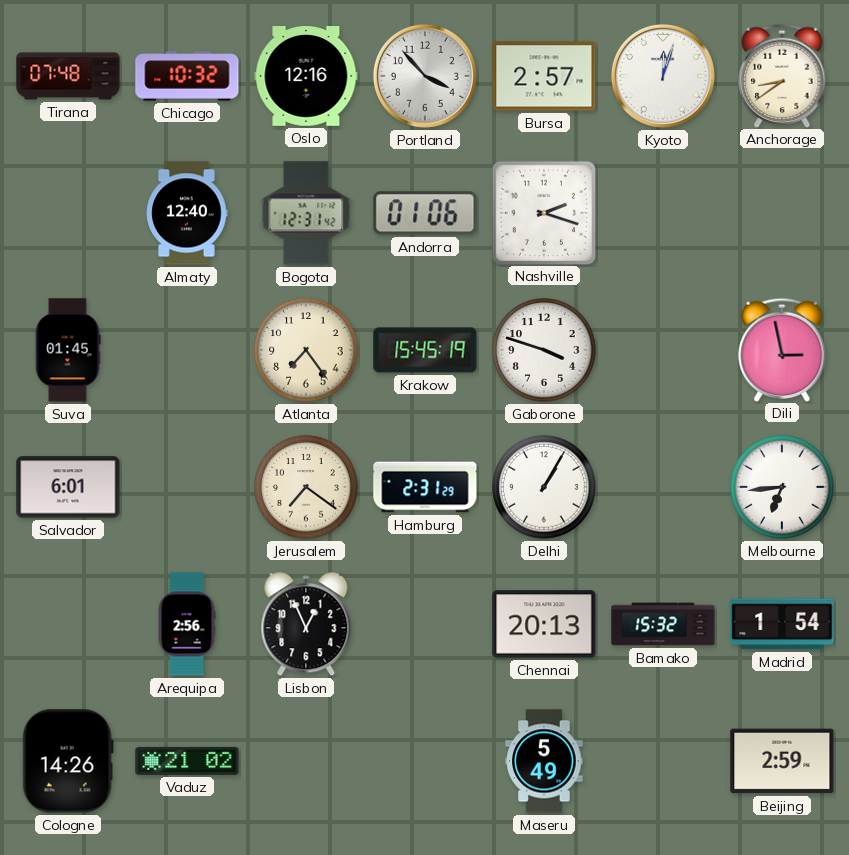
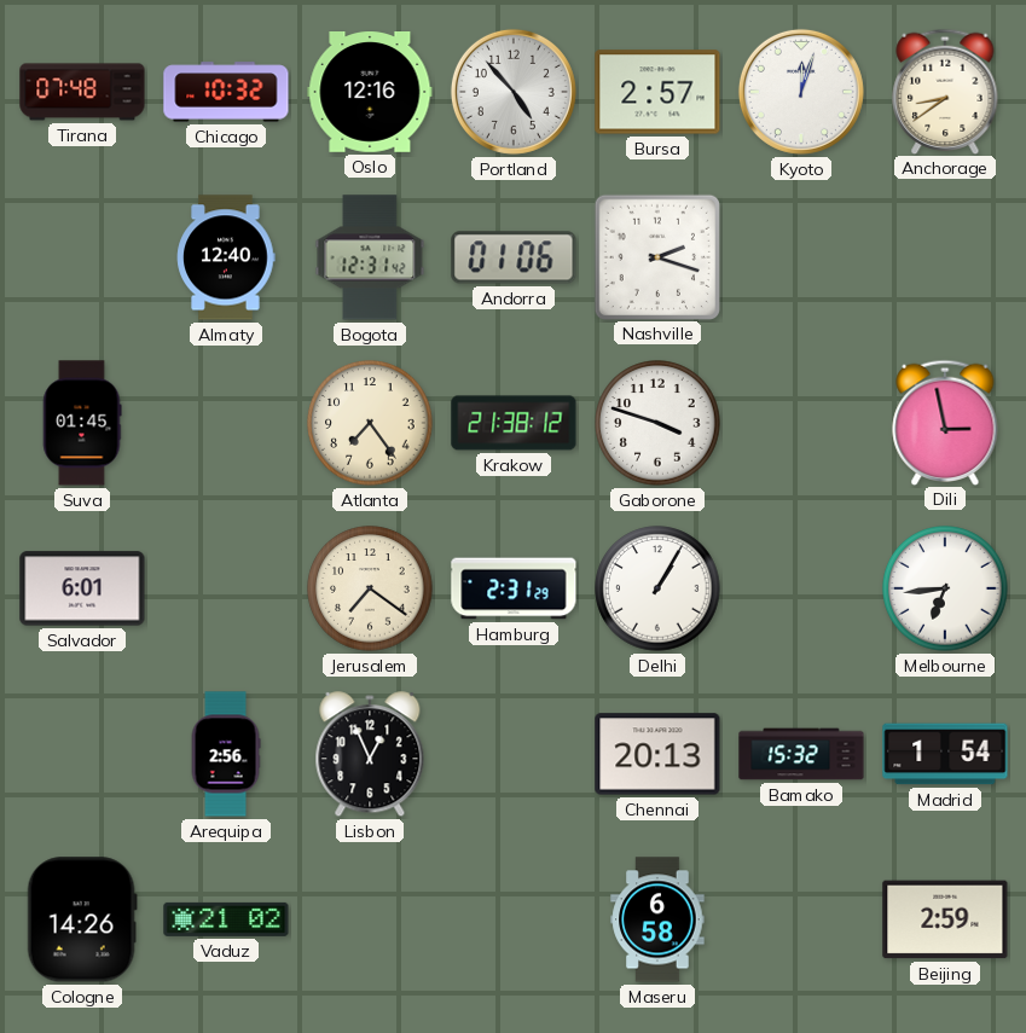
Portland: 3:53 -> 4:53
Krakow: 15:45 -> 21:38
Maseru: 5:49 -> 6:58
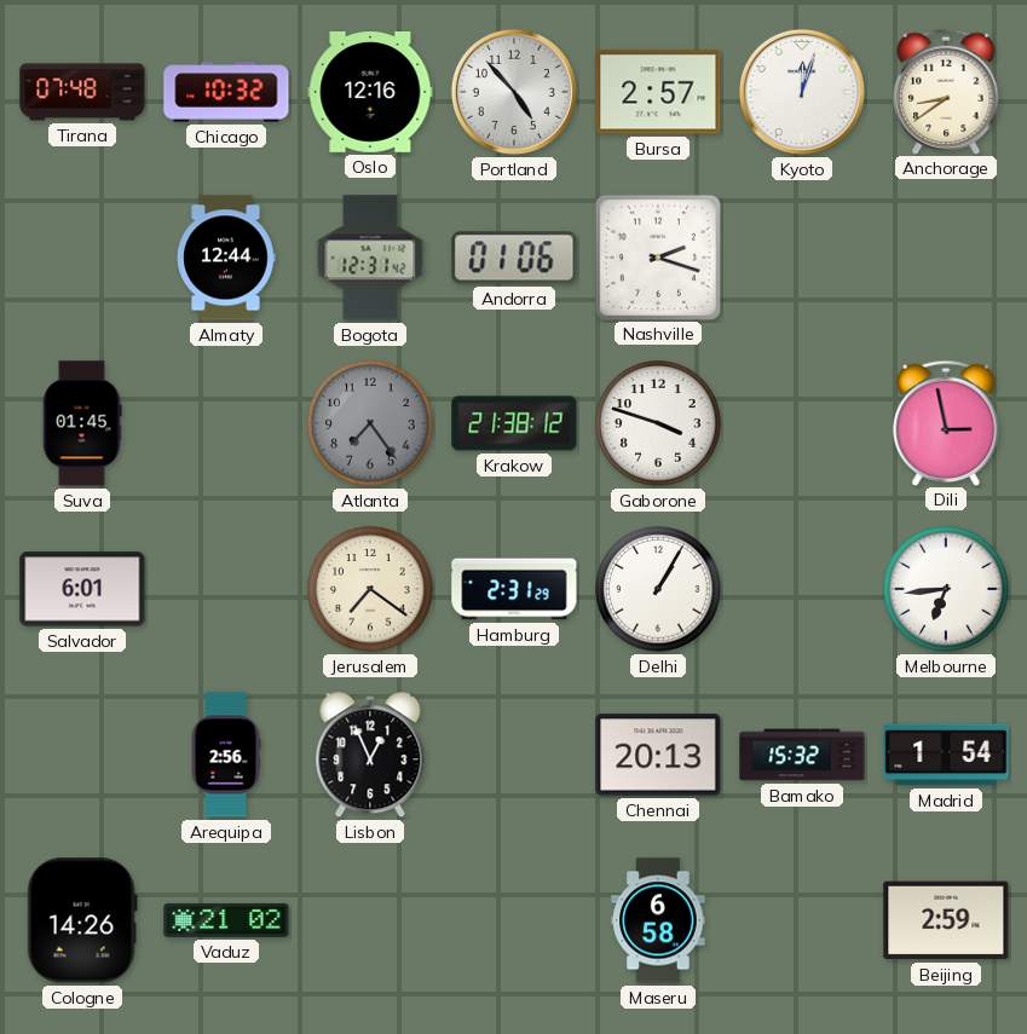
Almaty: 12:40 -> 12:44
Atlanta dial: cream -> grey
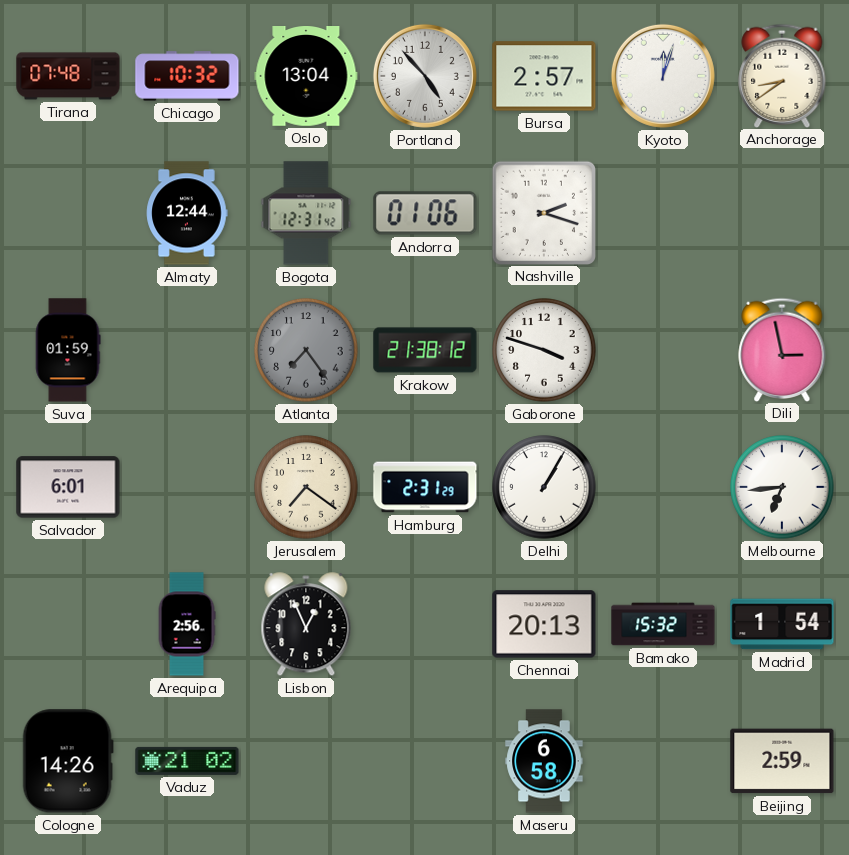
Oslo: 12:16 -> 13:04
Suva: 01:45 -> 01:59
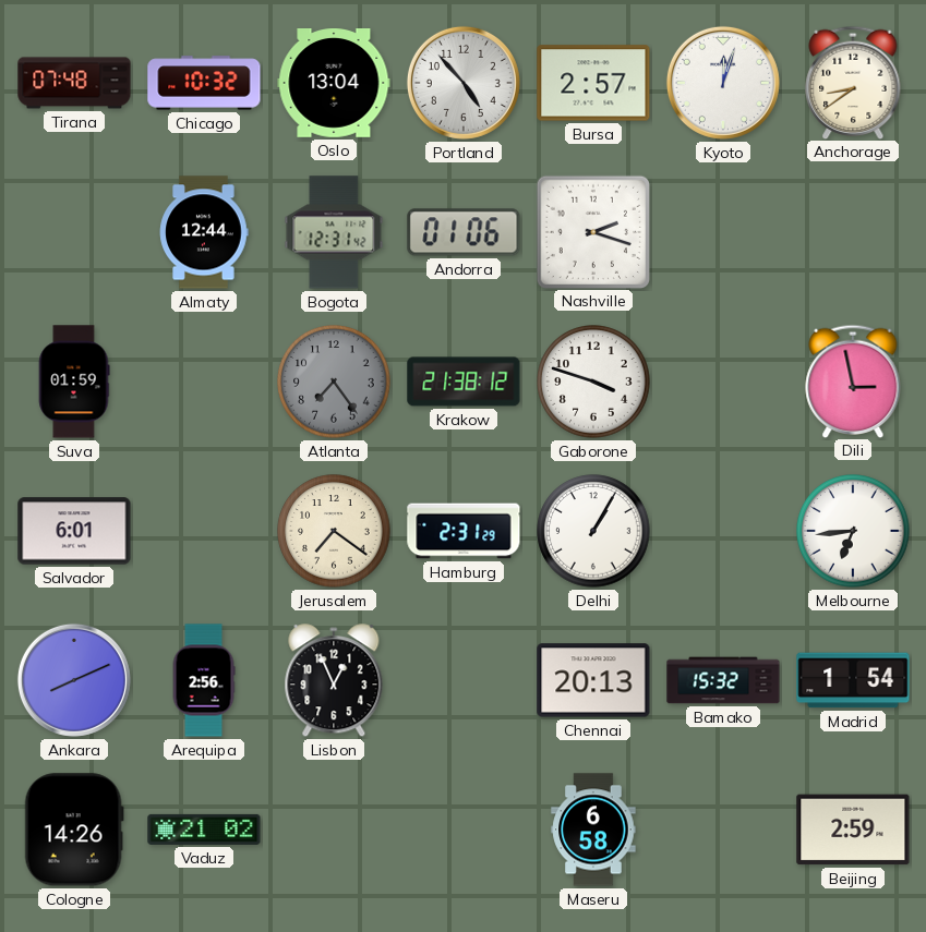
Ankara: none -> 8:11
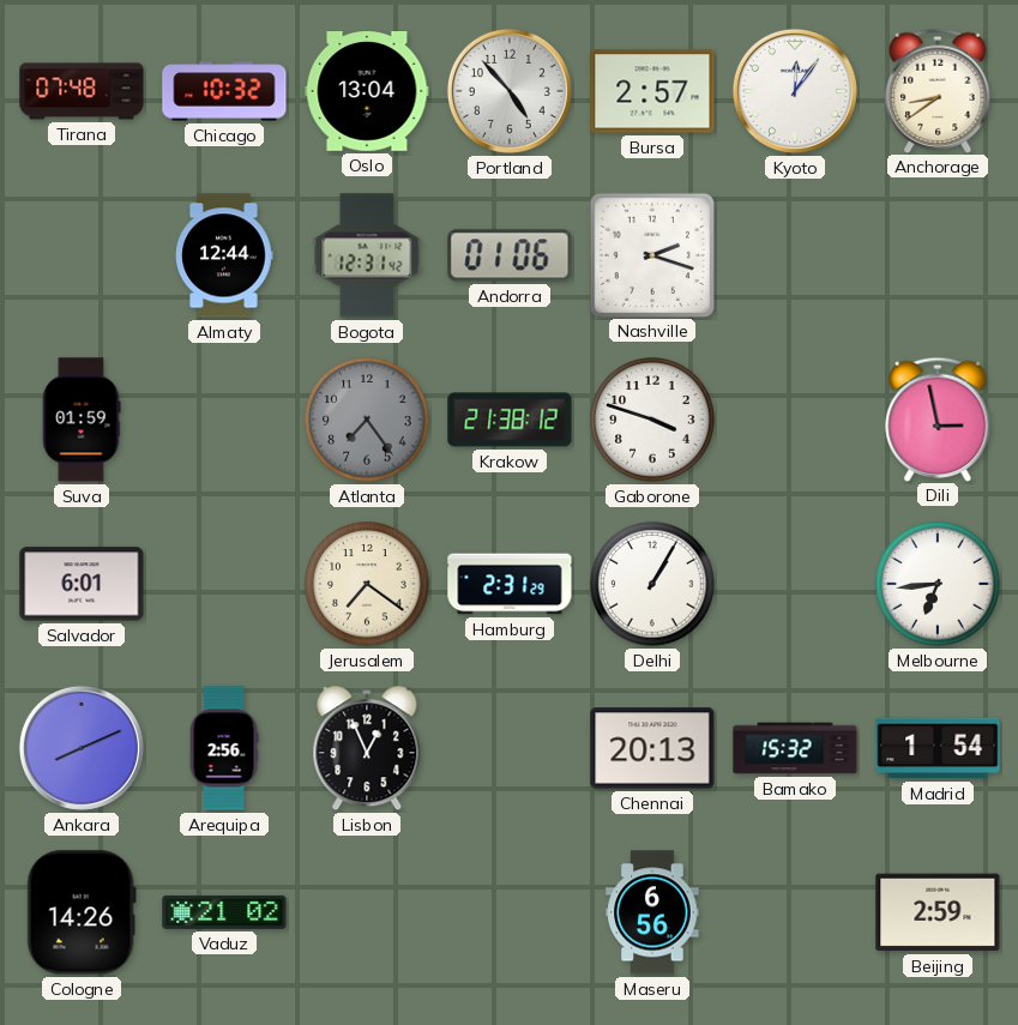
Kyoto: 12:03 -> 12:06
Maseru: 6:58 -> 6:56
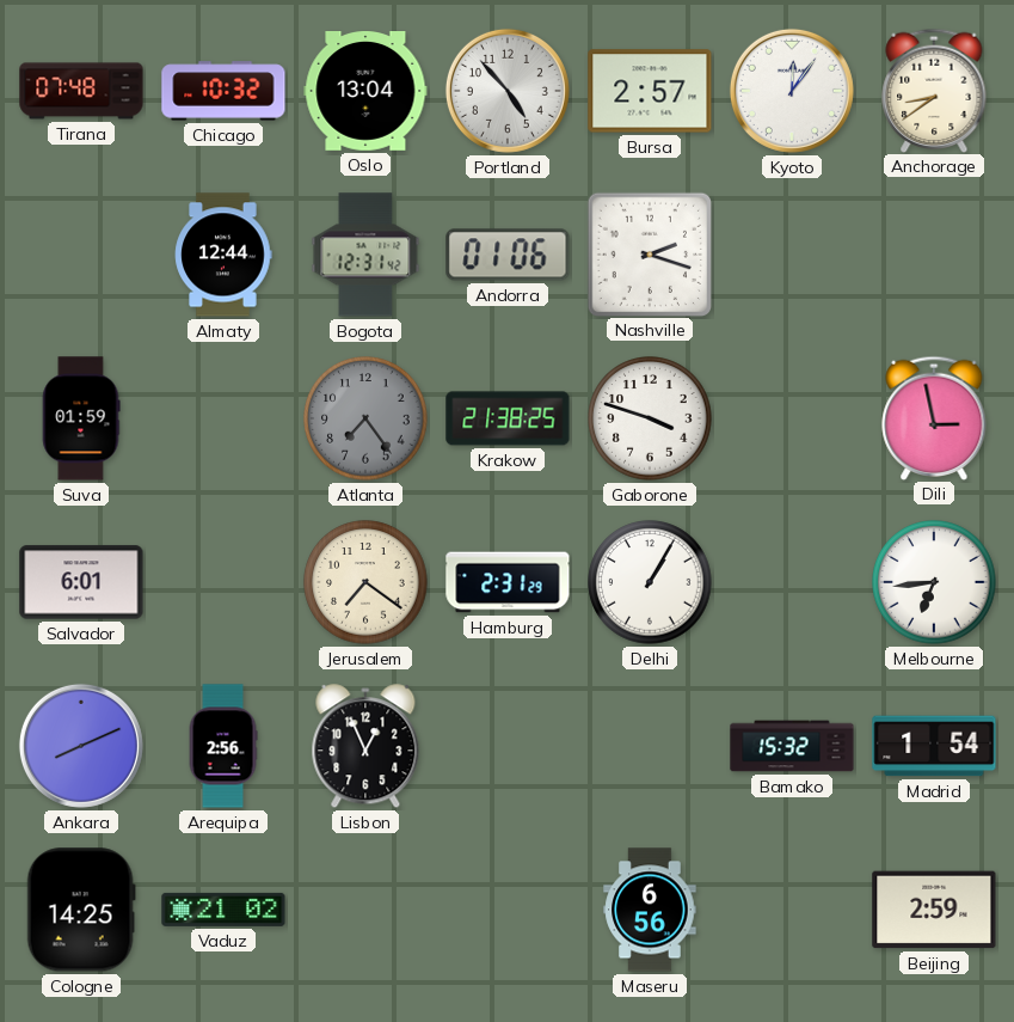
Krakow: 21:38:12 -> 21:38:25
Chennai: 20:13 -> none
Cologne: 14:26 -> 14:25
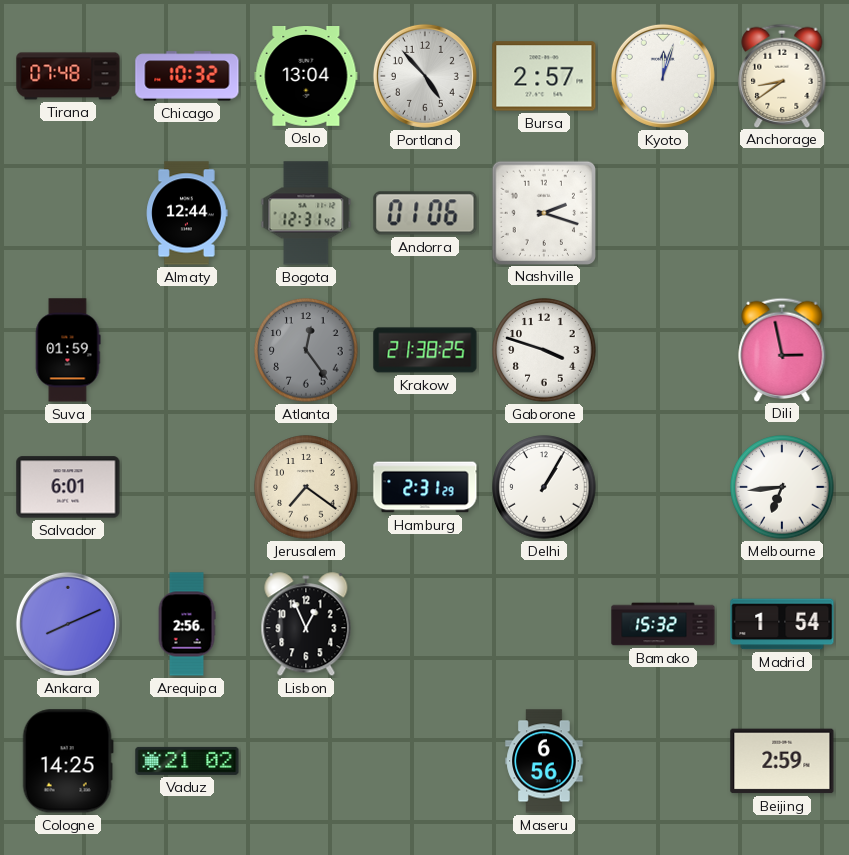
Kyoto: 12:06 -> 12:03
Atlanta: 7:24 -> 12:24
